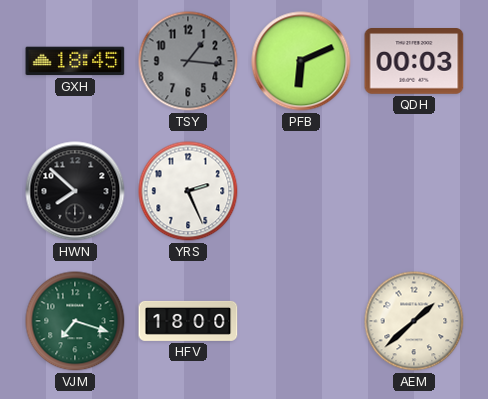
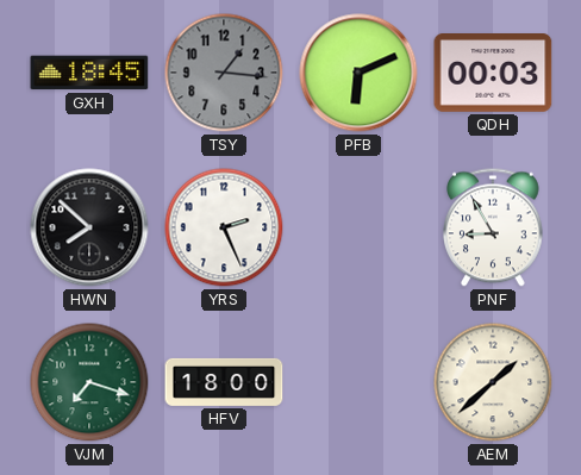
PNF: none -> 8:55
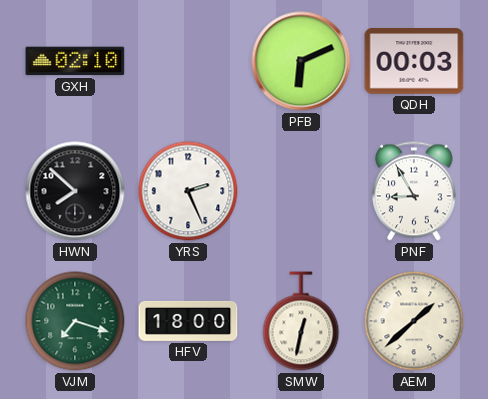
GXH: 18:45 -> 02:10
TSY: 1:16 -> none
SMW: none -> 12:32
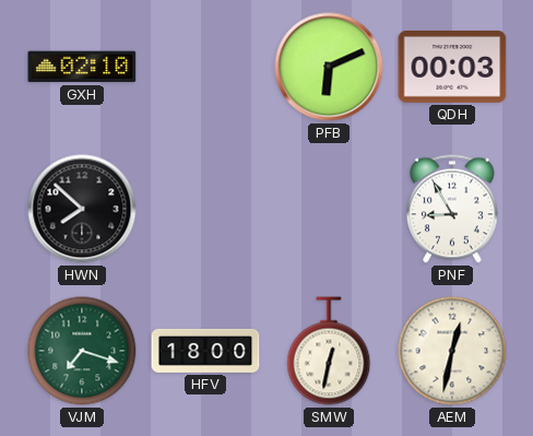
YRS: 2:26 -> none
AEM: 1:38 -> 12:32
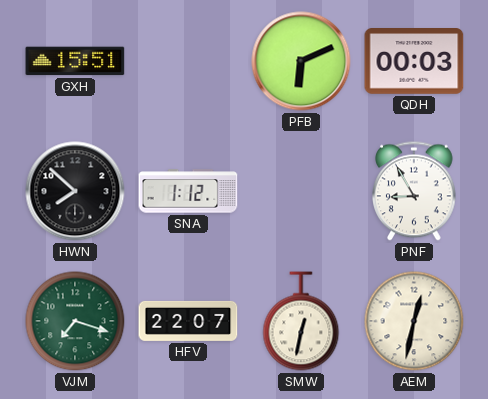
GXH: 02:10 -> 15:51
SNA: none -> 1:12
HFV: 18:00 -> 22:07
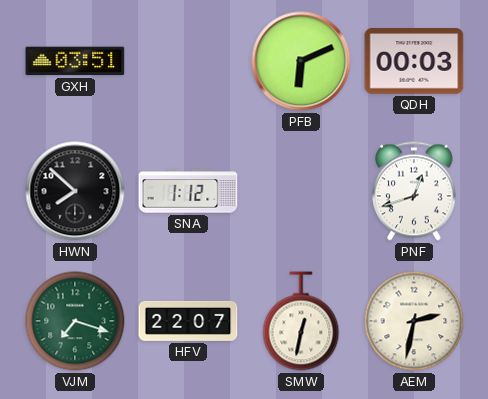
GXH: 15:51 -> 03:51
PNF: 8:55 -> 12:42
AEM: 12:32 -> 2:32
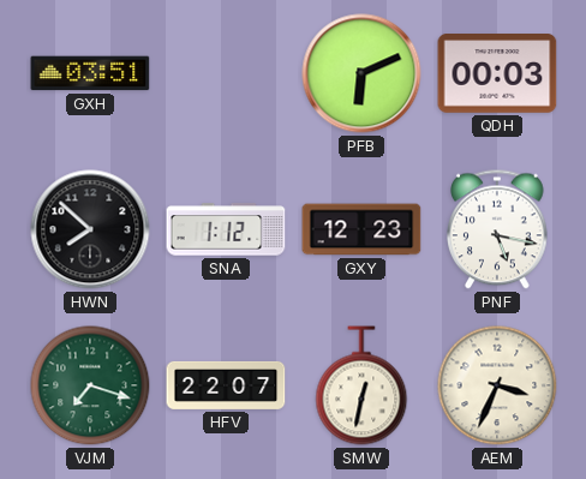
GXY: none -> 12:23
PNF: 12:42 -> 5:17
AEM: 2:32 -> 3:34
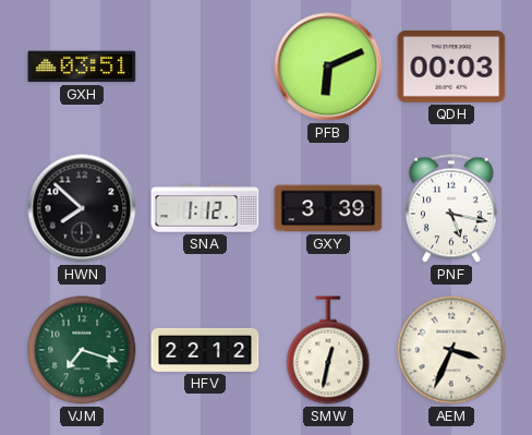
GXY: 12:23 -> 3:39
HFV: 22:07 -> 22:12
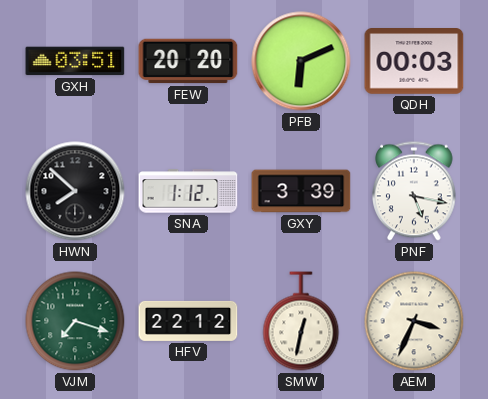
FEW: none -> 20:20
